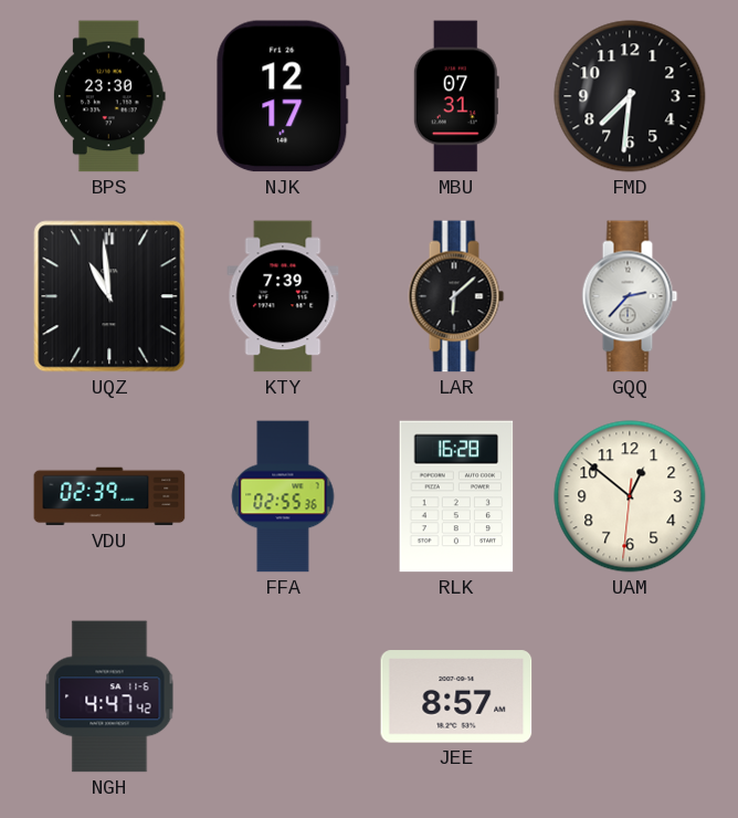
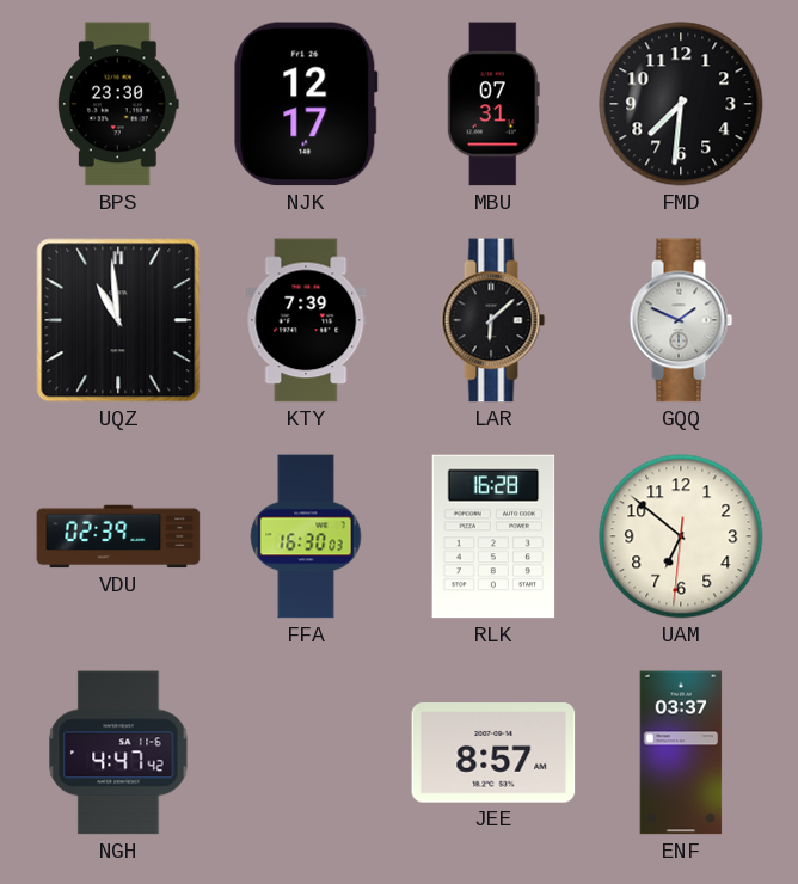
GQQ: 2:37 -> 1:49
FFA: 02:55 -> 16:30
UAM: 12:51 -> 6:51
ENF: none -> 03:37
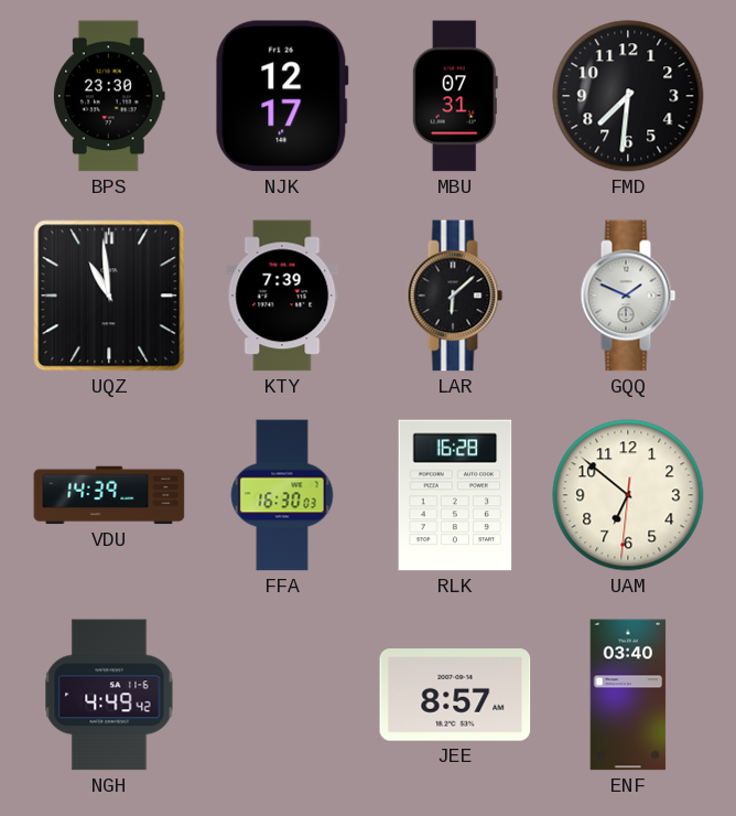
VDU: 02:39 -> 14:39
NGH: 4:47 -> 4:49
ENF: 03:37 -> 03:40
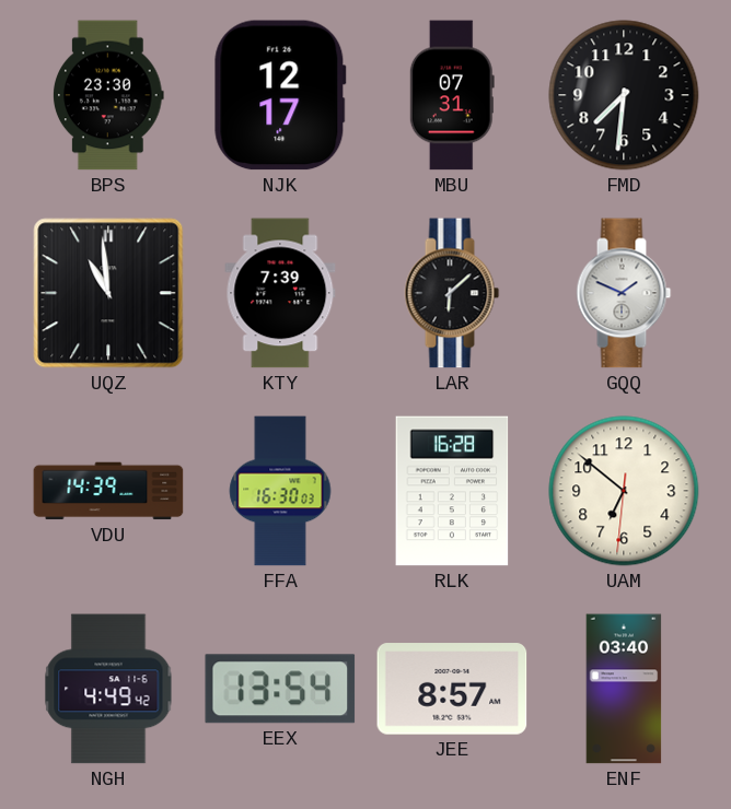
EEX: none -> 13:54
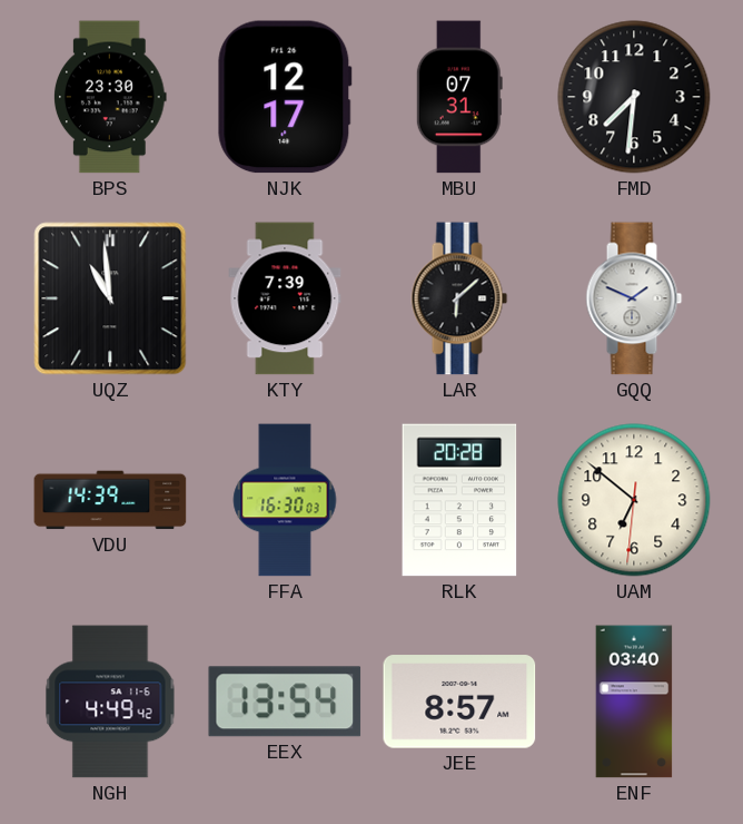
RLK: 16:28 -> 20:28
